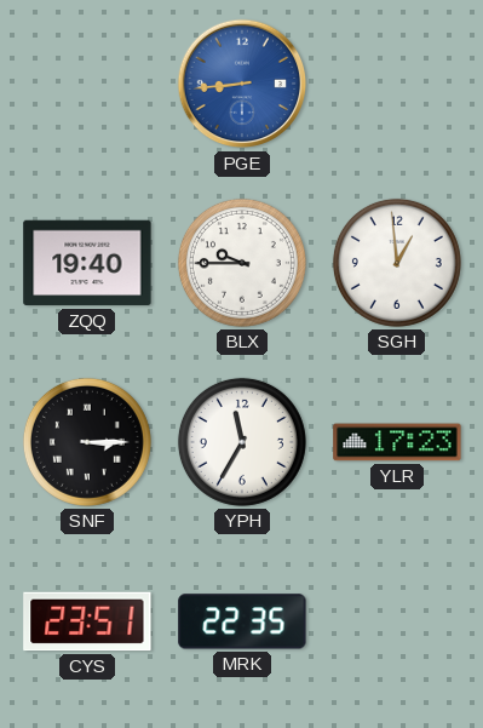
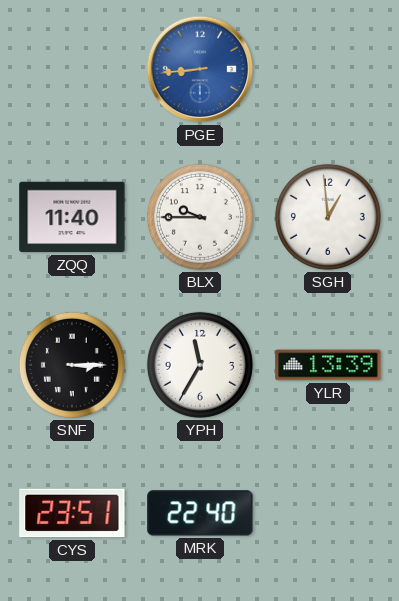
ZQQ: 19:40 -> 11:40
YLR: 17:23 -> 13:39
MRK: 22:35 -> 22:40
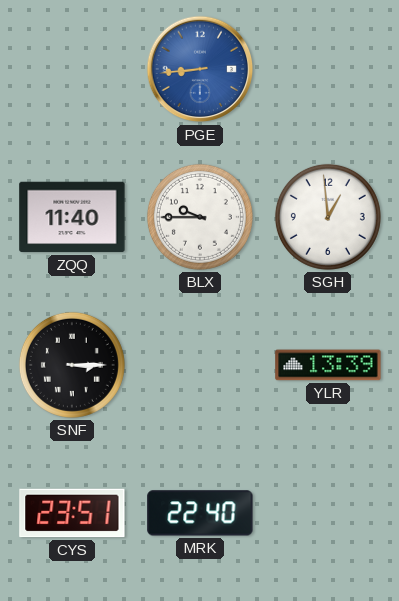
YPH: 11:35 -> none
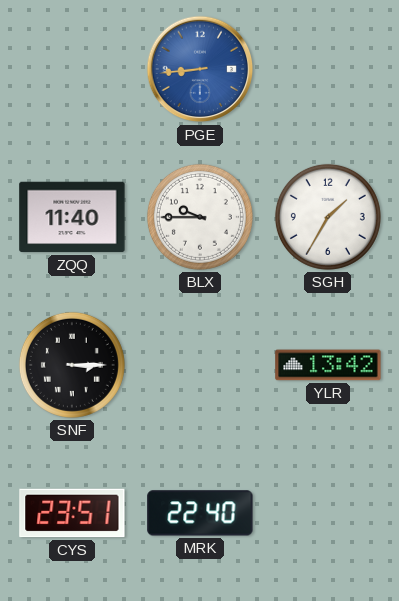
SGH: 12:59 -> 1:35
YLR: 13:39 -> 13:42
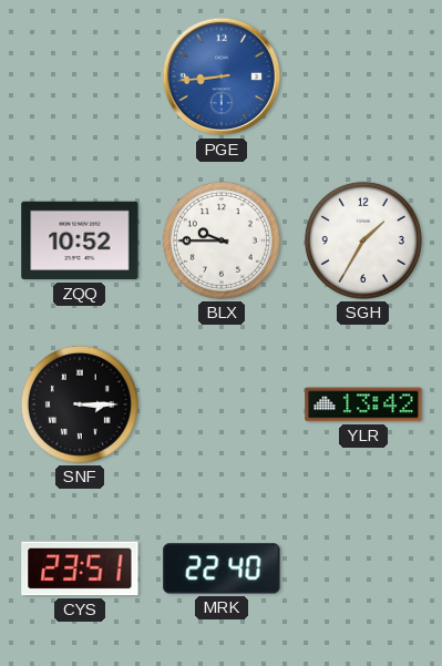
ZQQ: 11:40 -> 10:52
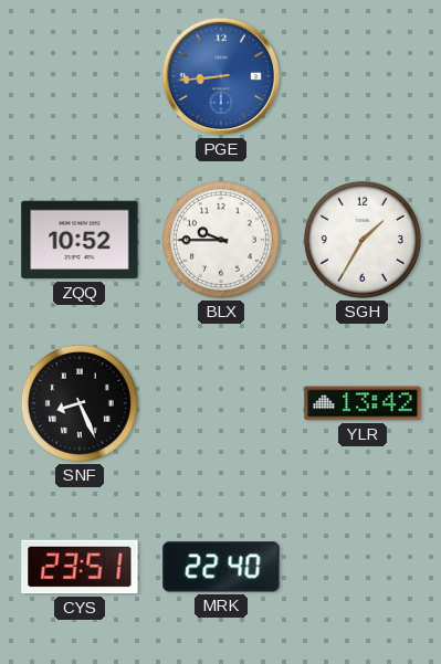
SNF: 3:15 -> 8:26
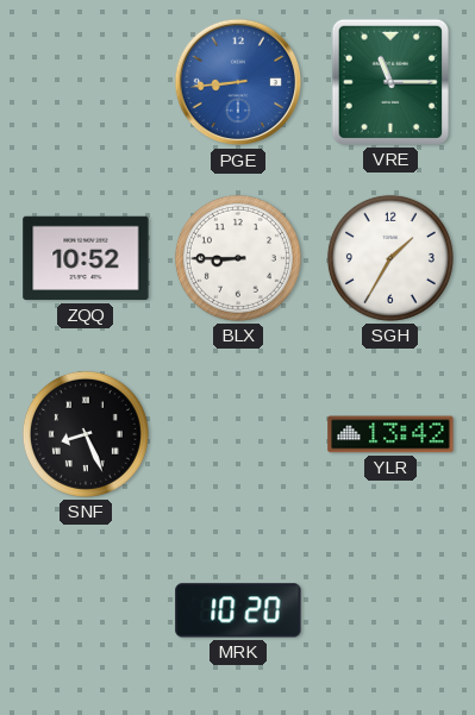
VRE: none -> 11:15
BLX: 9:45 -> 8:45
CYS: 23:51 -> none
MRK: 22:40 -> 10:20
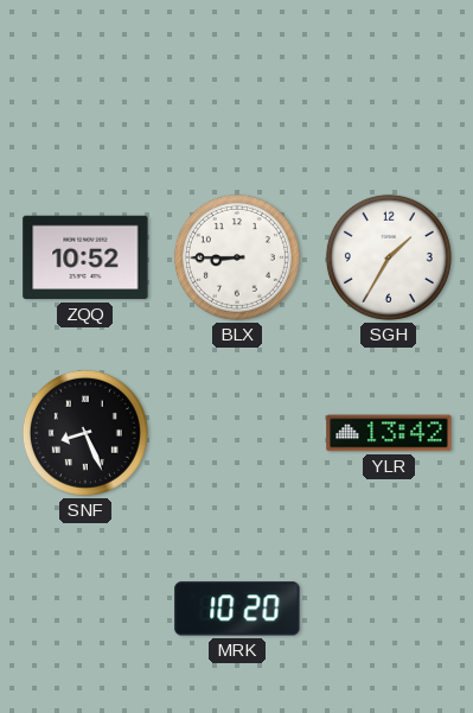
PGE: 8:44 -> none
VRE: 11:15 -> none
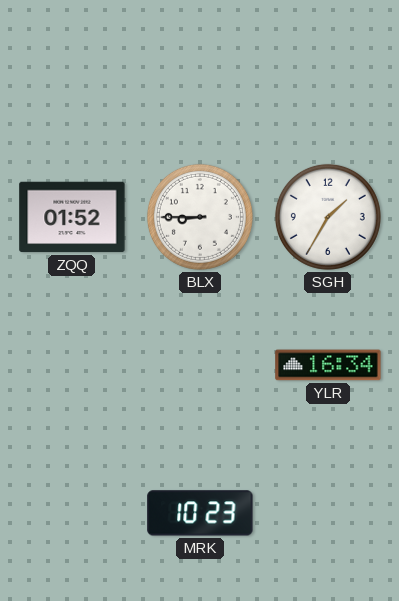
ZQQ: 10:52 -> 01:52
SNF: 8:26 -> none
YLR: 13:42 -> 16:34
MRK: 10:20 -> 10:23
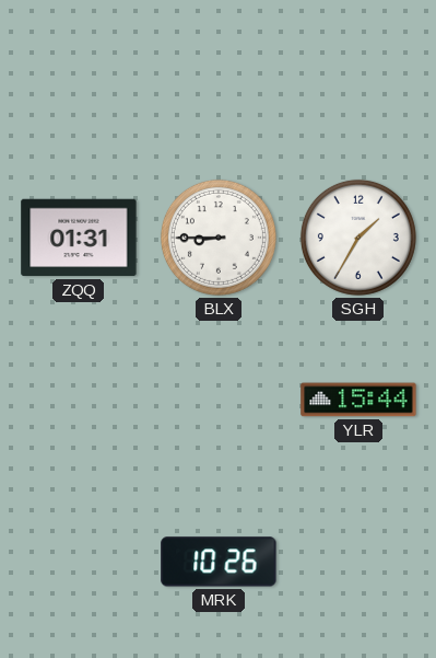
ZQQ: 01:52 -> 01:31
YLR: 16:34 -> 15:44
MRK: 10:23 -> 10:26
